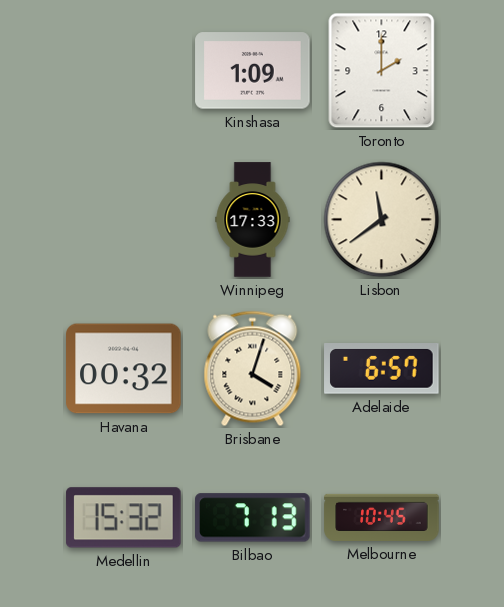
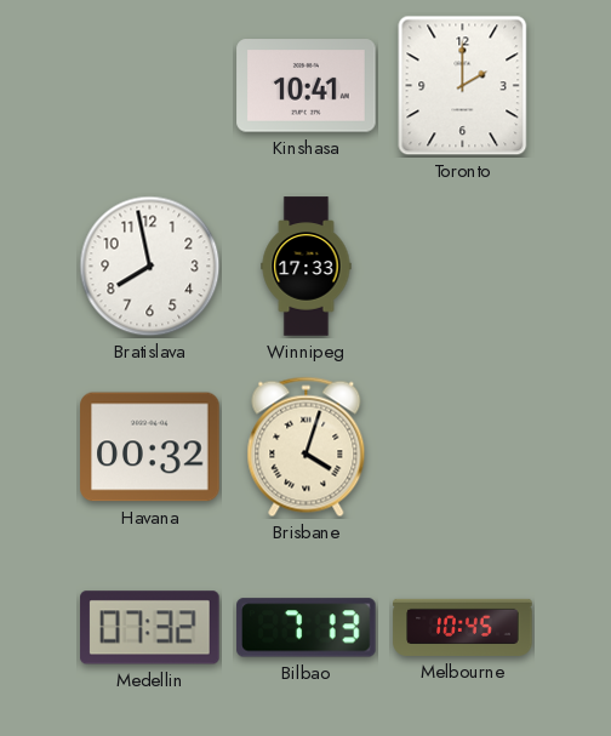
Kinshasa: 1:09 -> 10:41
Bratislava: none -> 7:58
Lisbon: 11:39 -> none
Adelaide: 6:57 -> none
Medellin: 15:32 -> 07:32
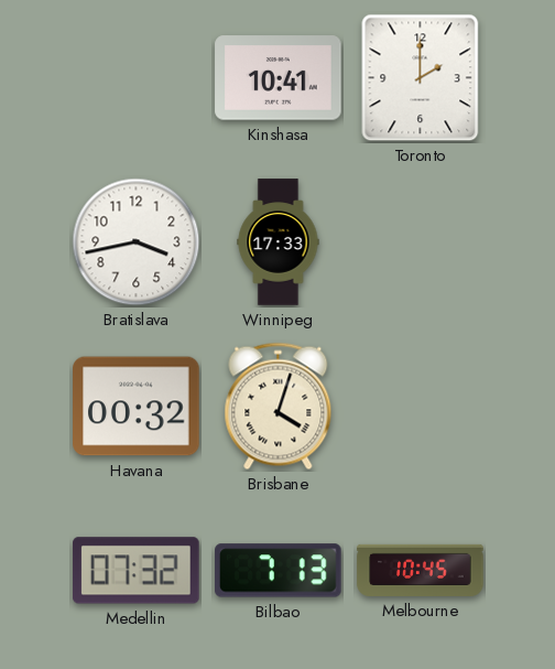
Bratislava: 7:58 -> 3:43
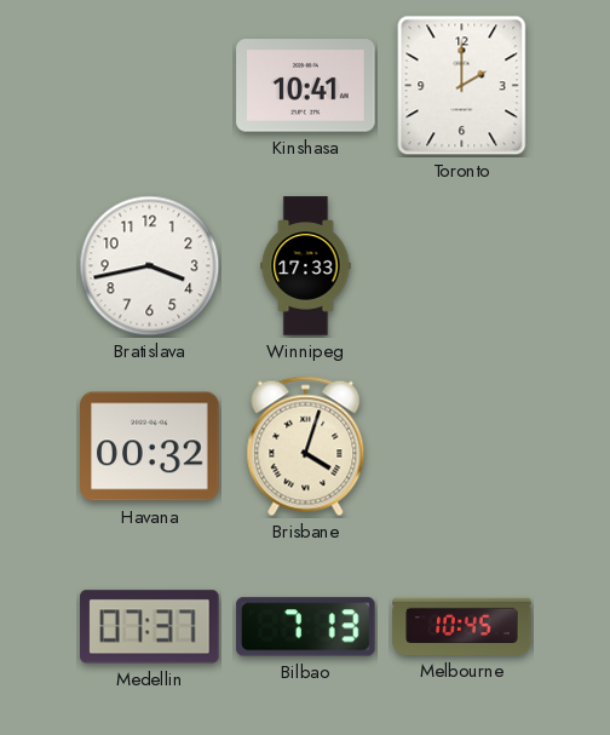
Medellin: 07:32 -> 07:37
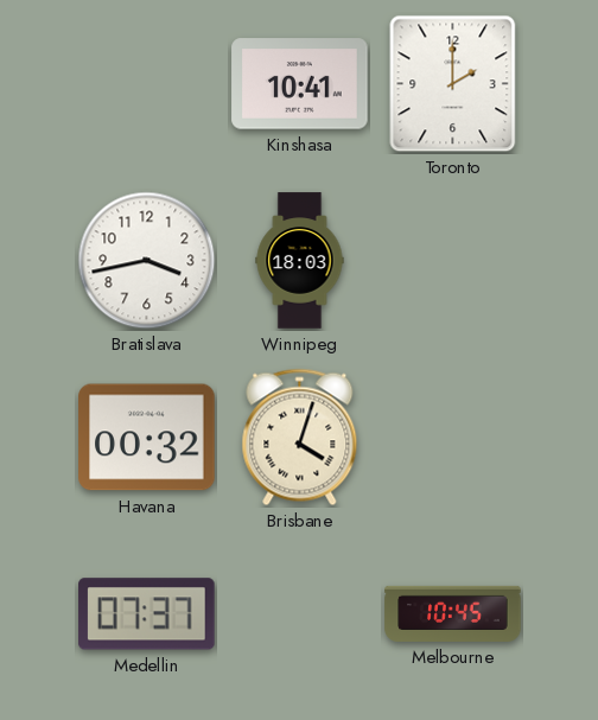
Winnipeg: 17:33 -> 18:03
Bilbao: 7:13 -> none
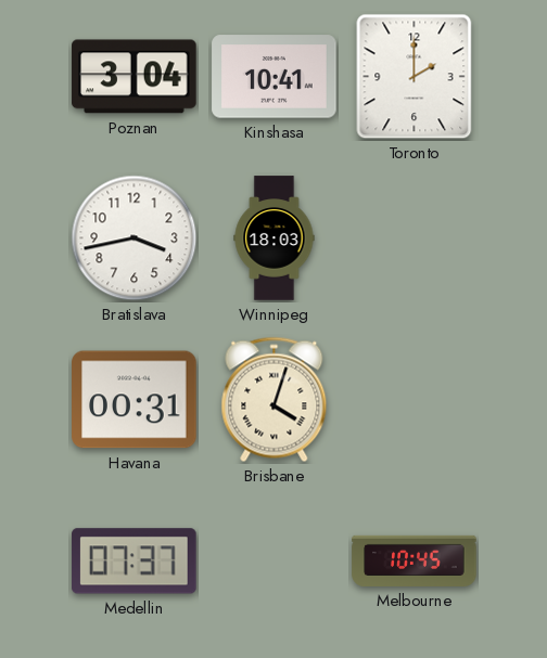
Poznan: none -> 3:04
Havana: 00:32 -> 00:31
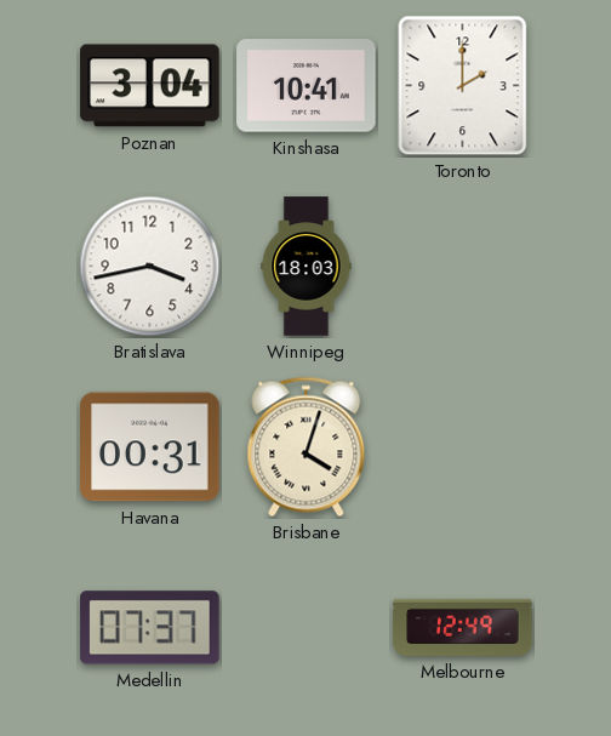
Melbourne: 10:45 -> 12:49
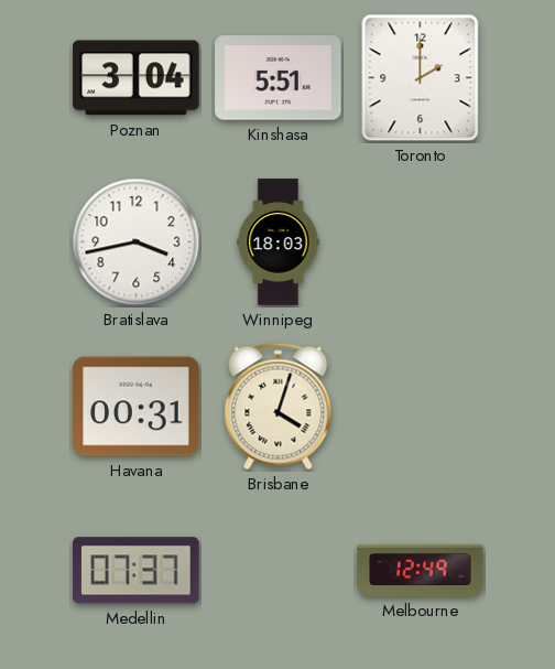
Kinshasa: 10:41 -> 5:51
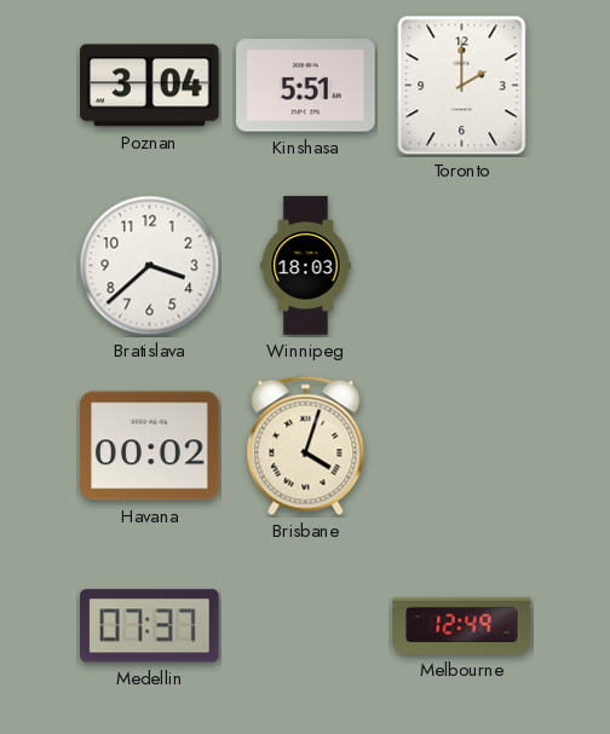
Bratislava: 3:43 -> 3:38
Havana: 00:31 -> 00:02
